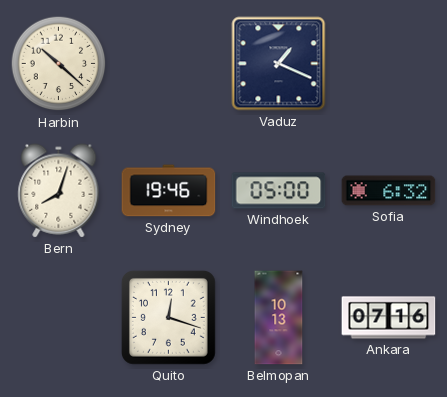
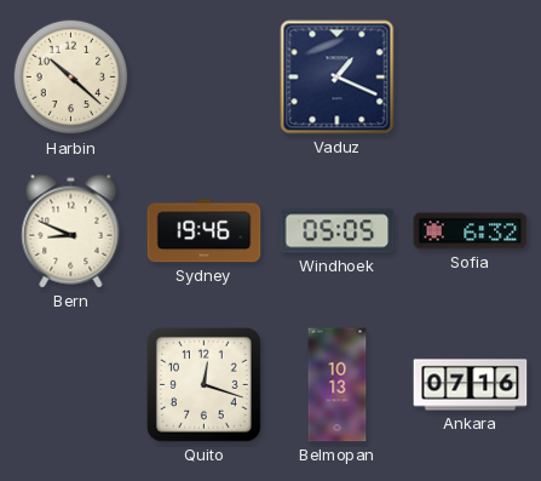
Bern: 8:03 -> 8:49
Windhoek: 05:00 -> 05:05
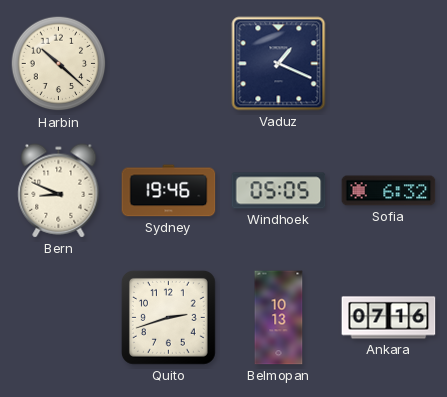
Quito: 12:18 -> 2:42
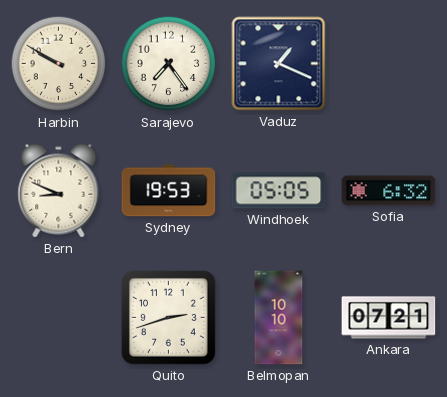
Harbin: 10:22 -> 9:50
Sarajevo: none -> 7:24
Sydney: 19:46 -> 19:53
Belmopan: 10:13 -> 10:10
Ankara: 07:16 -> 07:21
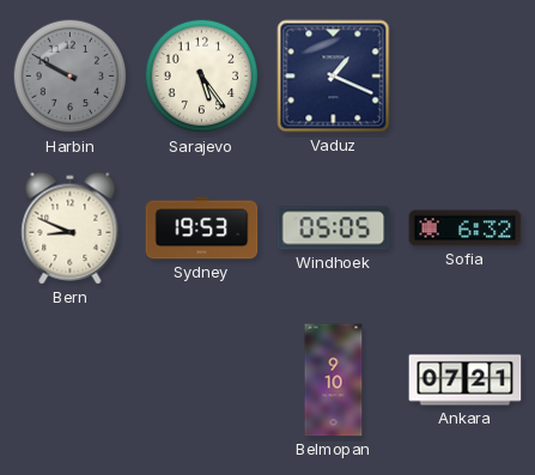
Harbin dial: cream -> grey
Sarajevo: 7:24 -> 5:24
Quito: 2:42 -> none
Belmopan: 10:10 -> 9:10
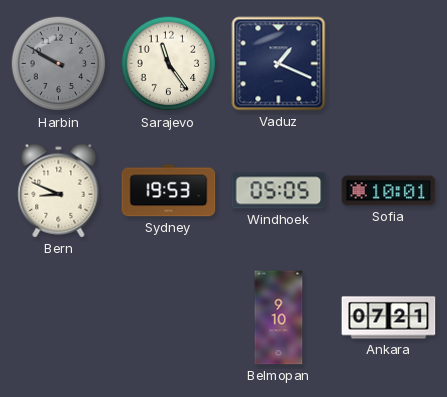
Sarajevo: 5:24 -> 11:24
Sofia: 6:32 -> 10:01
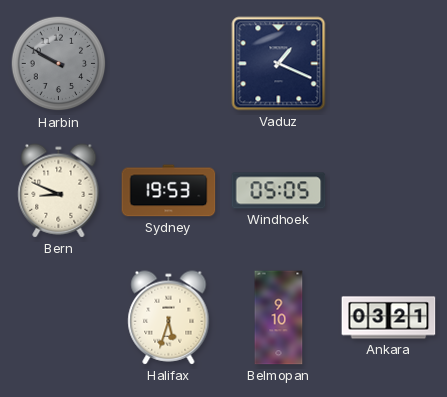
Sarajevo: 11:24 -> none
Sofia: 10:01 -> none
Halifax: none -> 5:33
Ankara: 07:21 -> 03:21
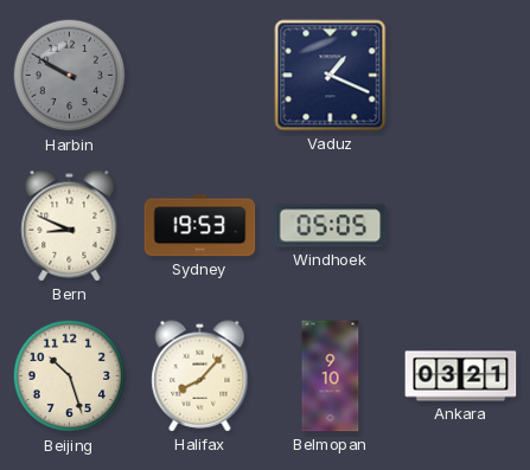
Beijing: none -> 10:27
Halifax: 5:33 -> 8:07
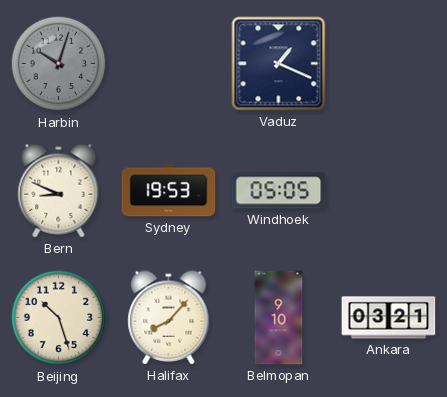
Harbin: 9:50 -> 10:03
